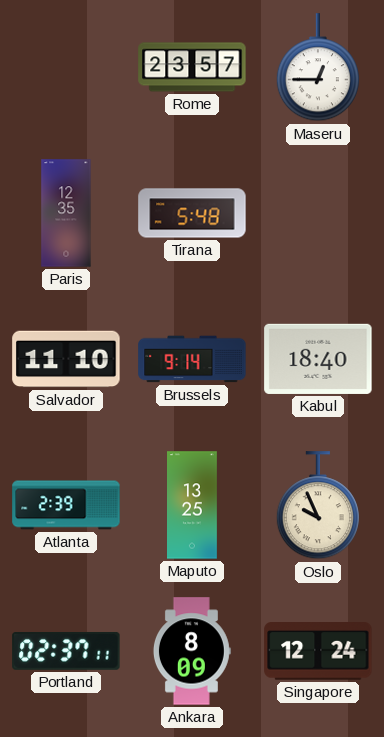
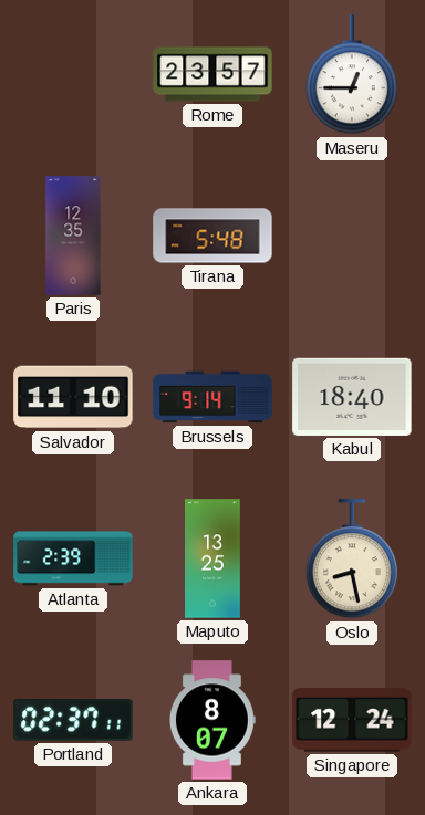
Oslo: 9:56 -> 8:28
Ankara: 8:09 -> 8:07
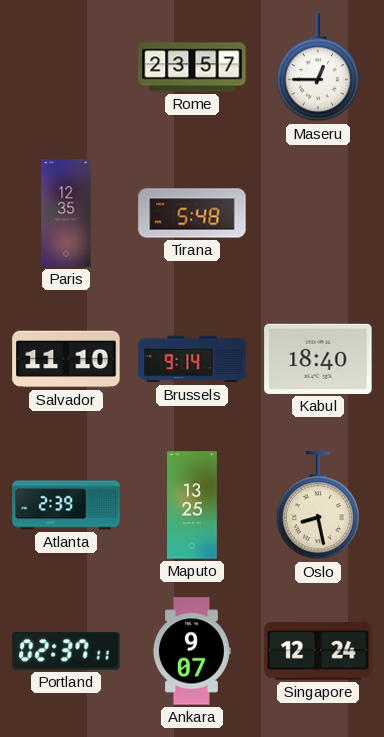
Ankara: 8:07 -> 9:07
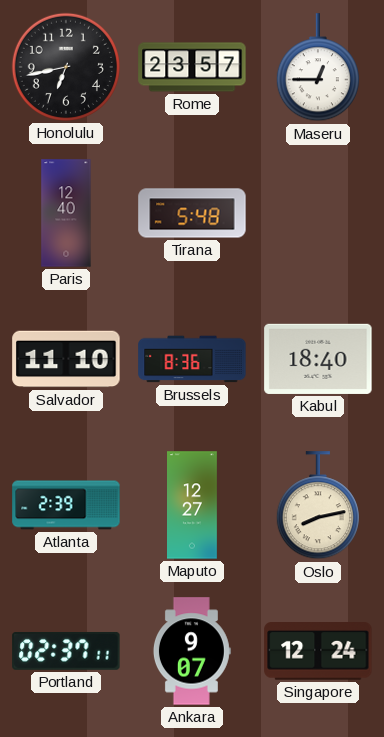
Honolulu: none -> 6:43
Paris: 12:35 -> 12:40
Brussels: 9:14 -> 8:36
Maputo: 13:25 -> 12:27
Oslo: 8:28 -> 8:13
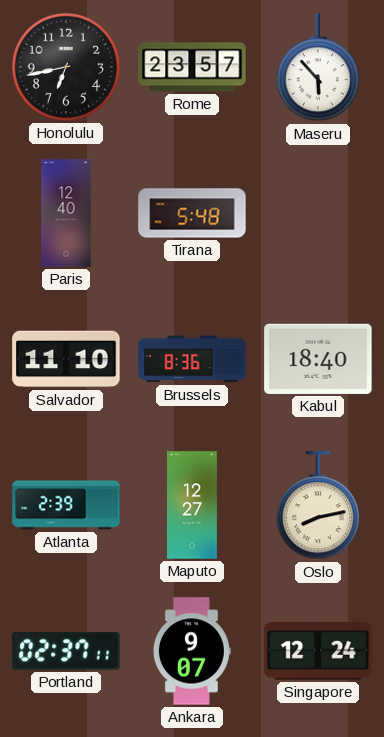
Maseru: 12:45 -> 5:53
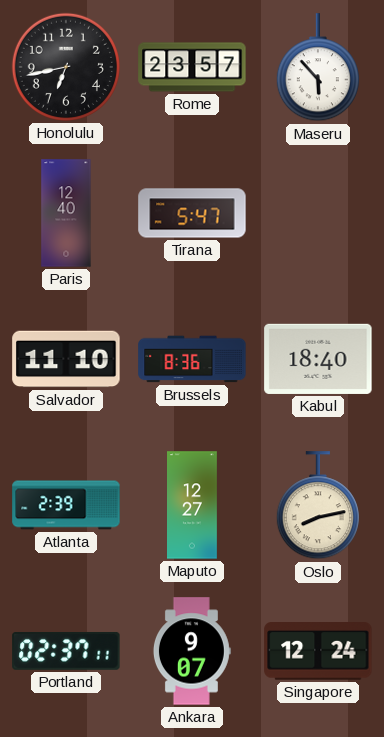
Tirana: 5:48 -> 5:47
